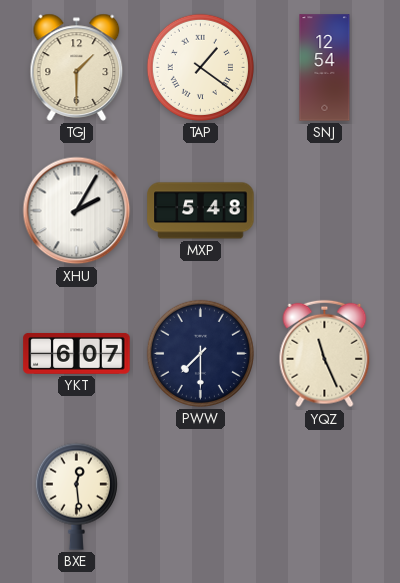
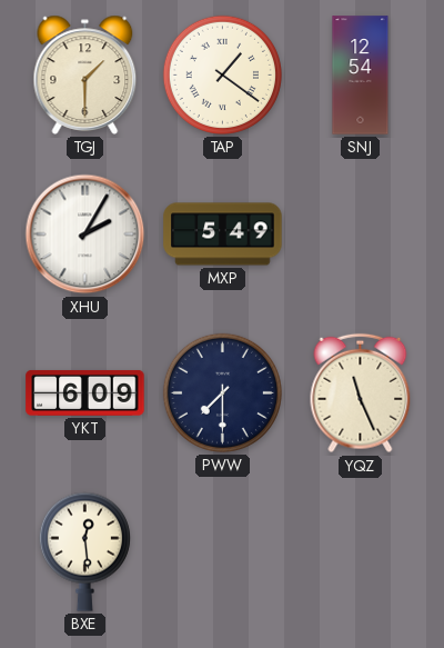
MXP: 5:48 -> 5:49
YKT: 6:07 -> 6:09
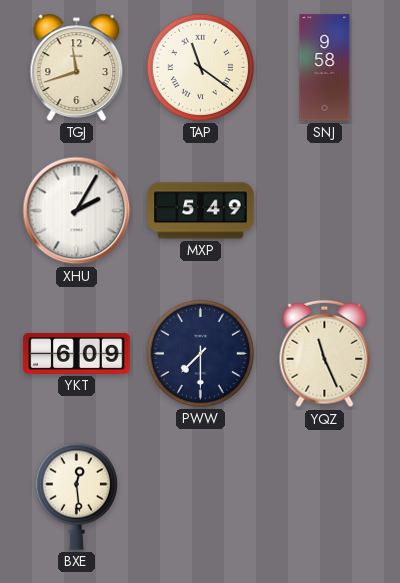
TGJ: 1:30 -> 11:42
TAP: 1:21 -> 11:21
SNJ: 12:54 -> 9:58
